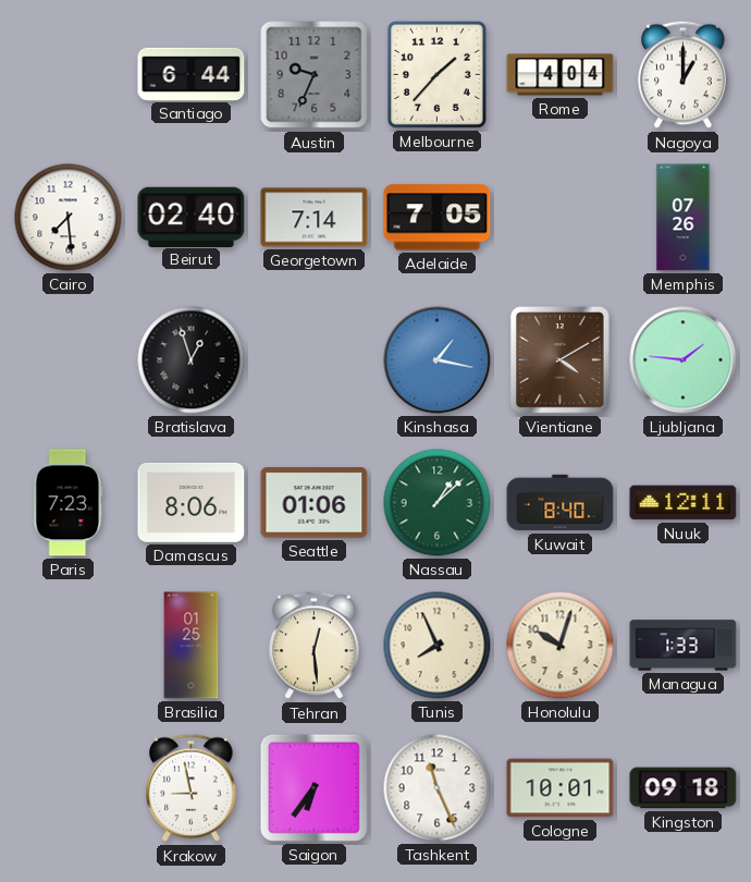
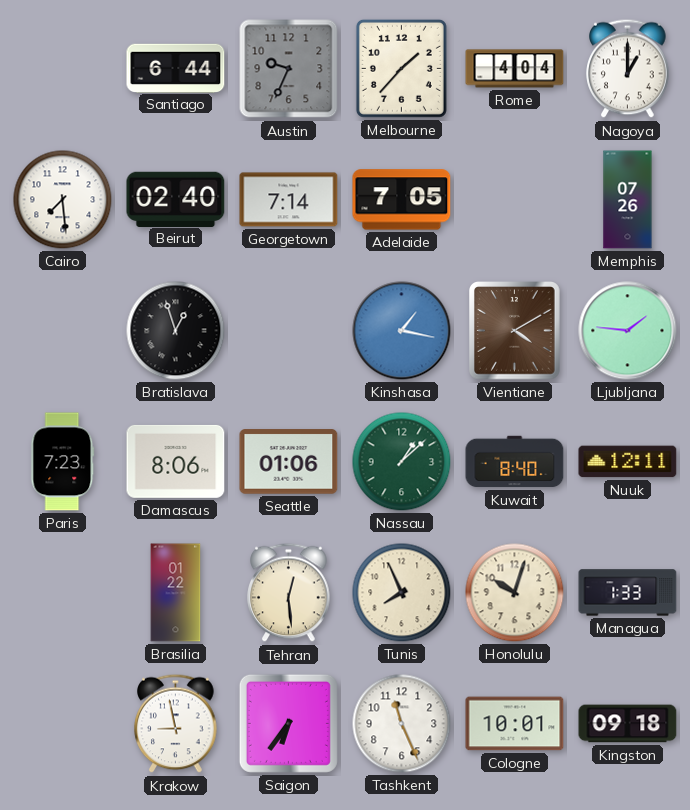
Brasilia: 01:25 -> 01:22
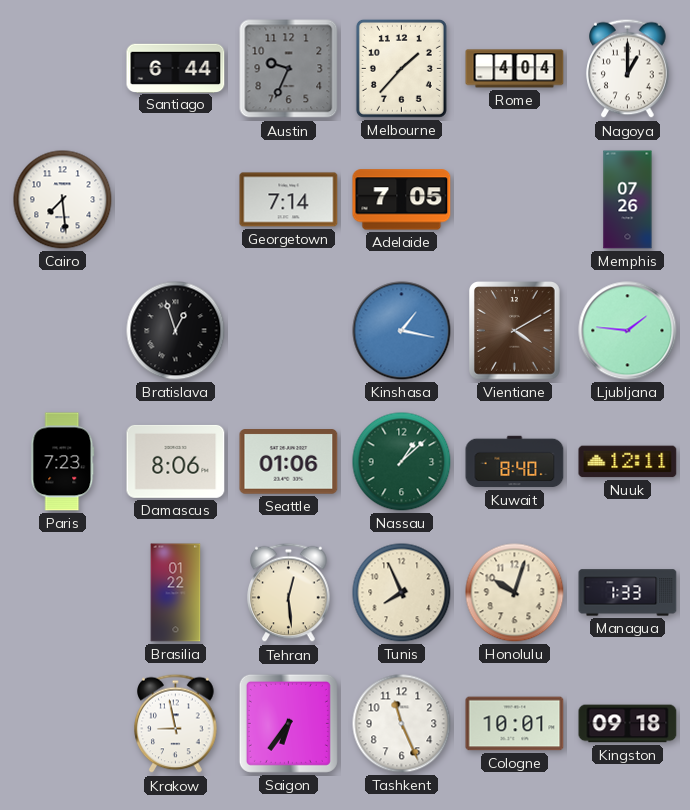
Beirut: 02:40 -> none
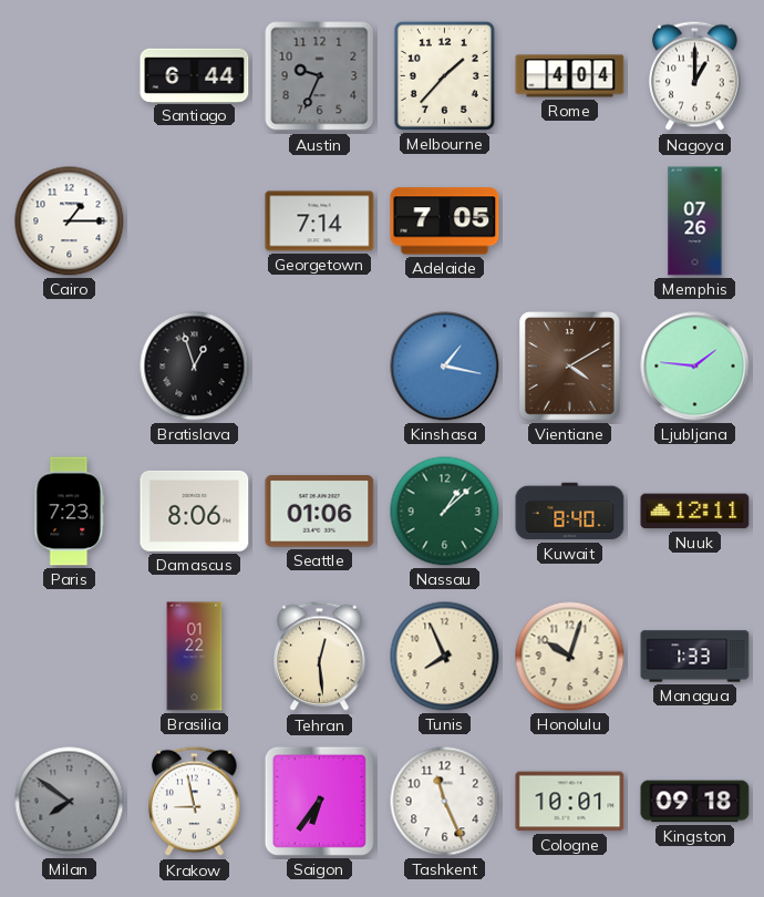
Cairo: 7:29 -> 1:15
Milan: none -> 7:51
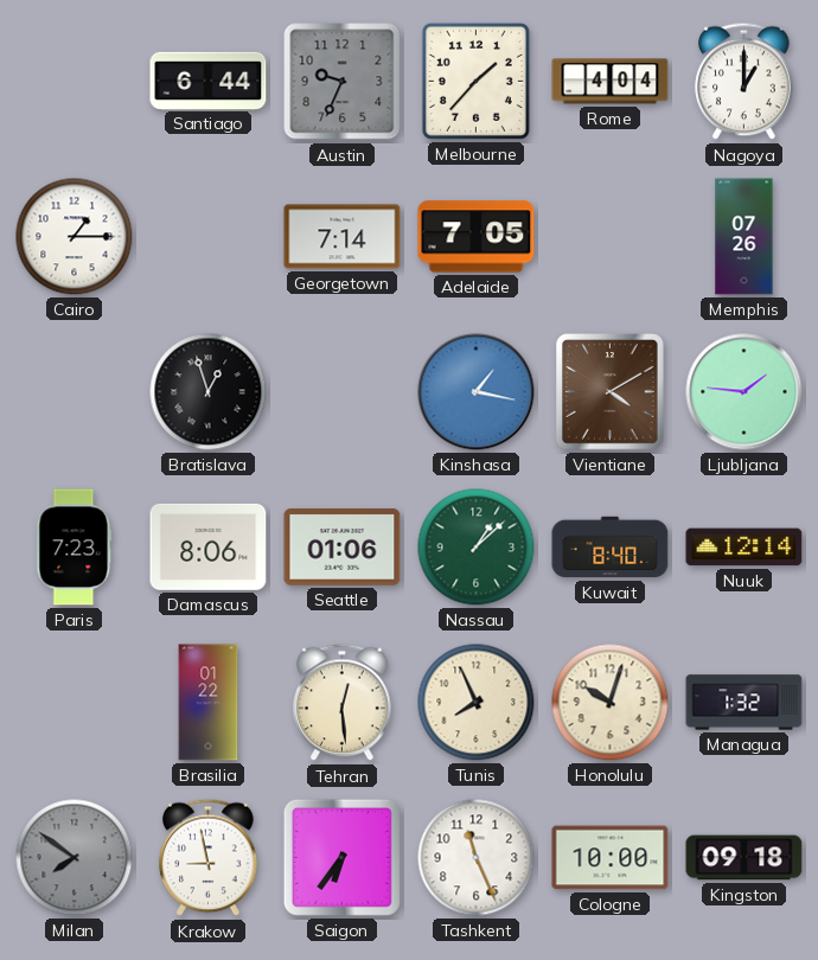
Nuuk: 12:11 -> 12:14
Managua: 1:33 -> 1:32
Cologne: 10:01 -> 10:00
